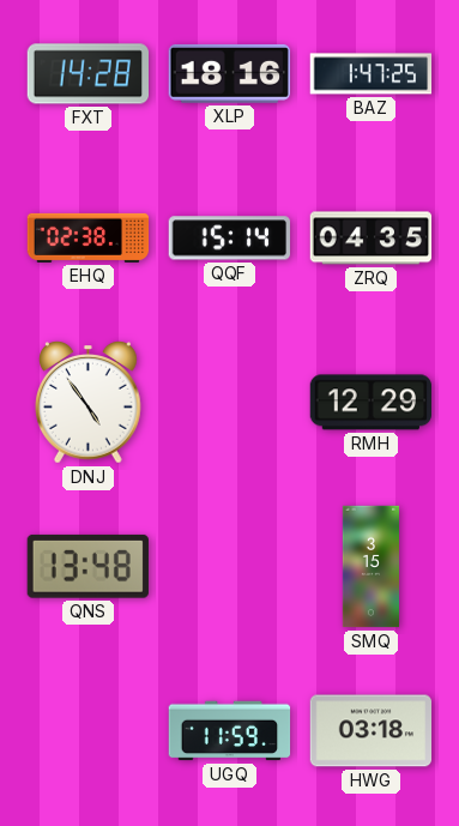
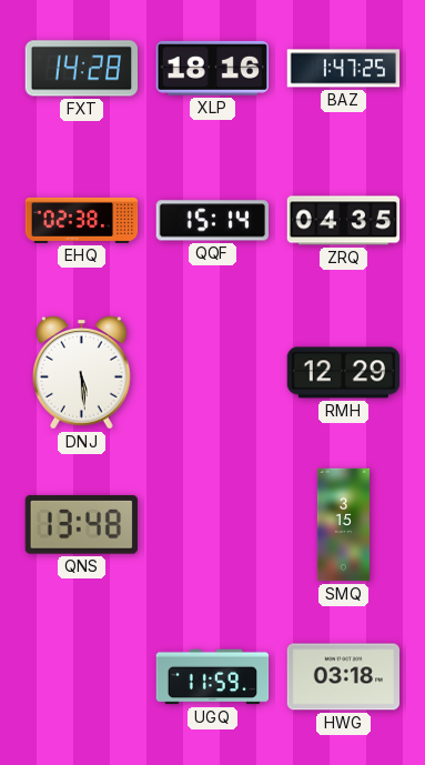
DNJ: 4:54 -> 5:29
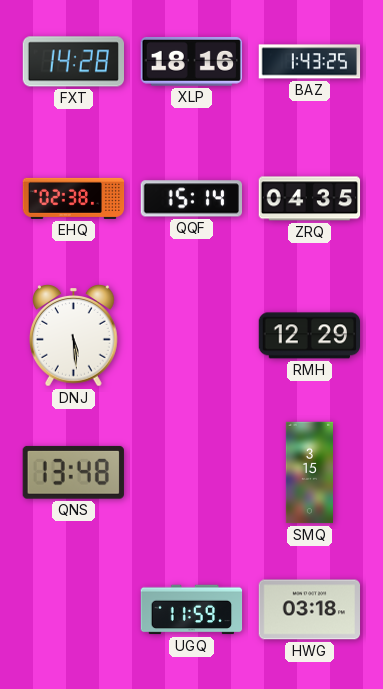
BAZ: 1:47 -> 1:43
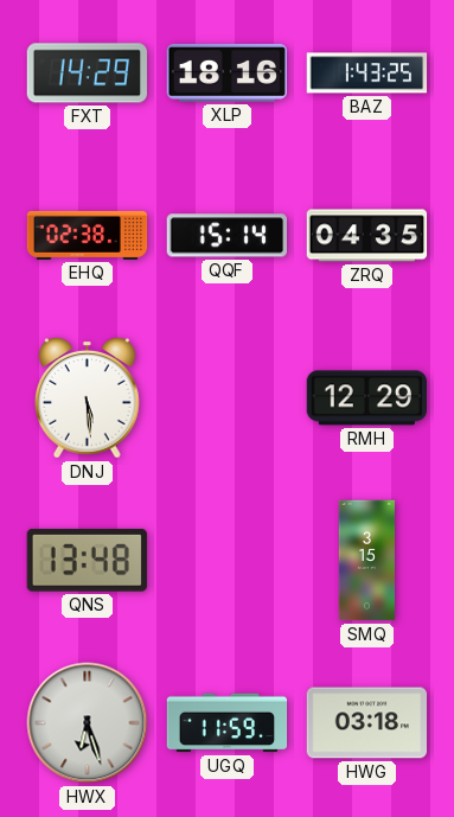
FXT: 14:28 -> 14:29
HWX: none -> 6:27
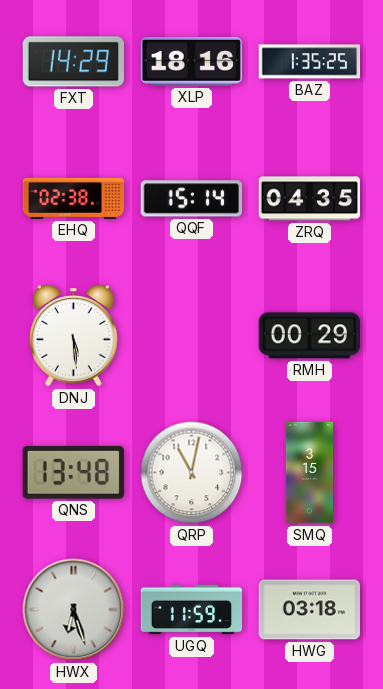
BAZ: 1:43 -> 1:35
RMH: 12:29 -> 00:29
QRP: none -> 11:02
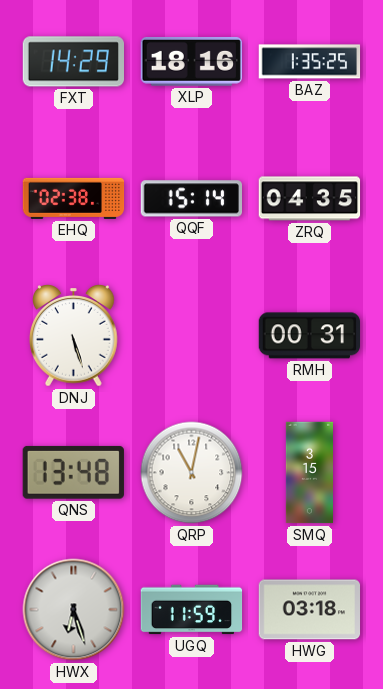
DNJ: 5:29 -> 5:27
RMH: 00:29 -> 00:31
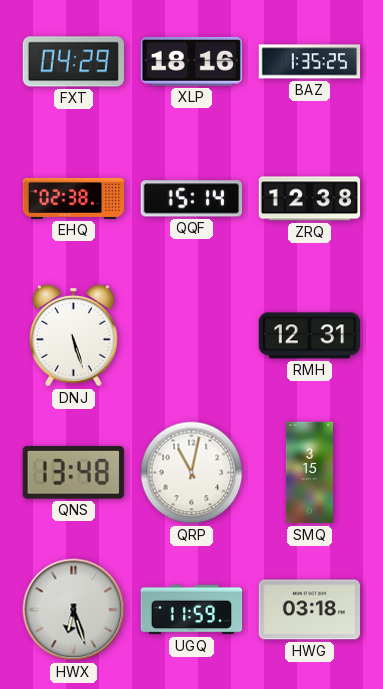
FXT: 14:29 -> 04:29
ZRQ: 04:35 -> 12:38
RMH: 00:31 -> 12:31
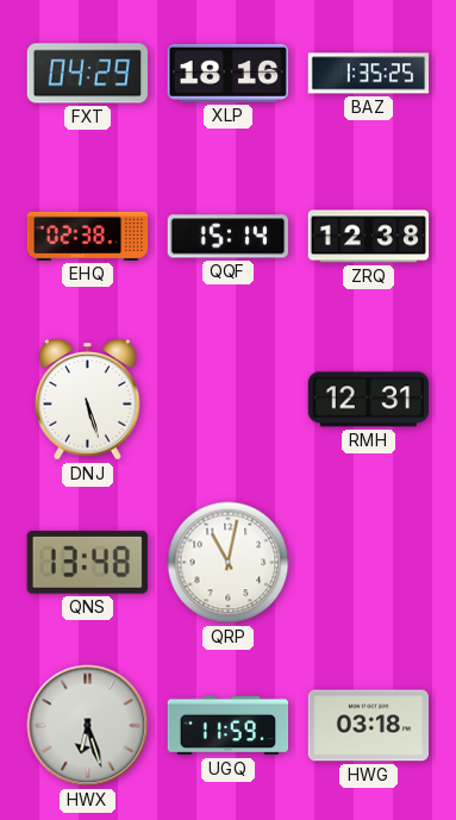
SMQ: 3:15 -> none
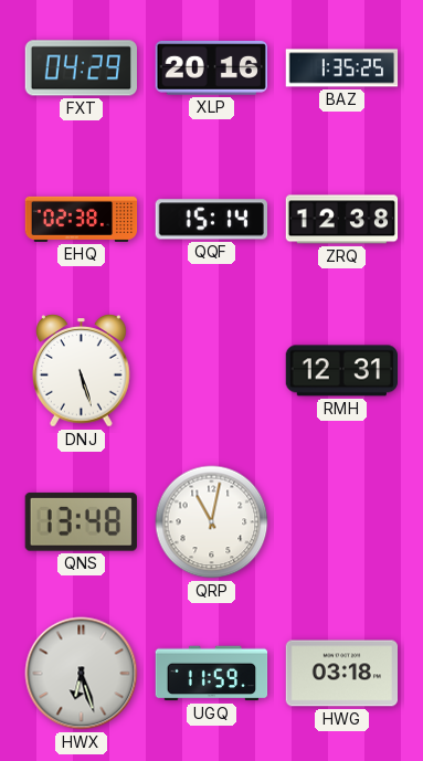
XLP: 18:16 -> 20:16
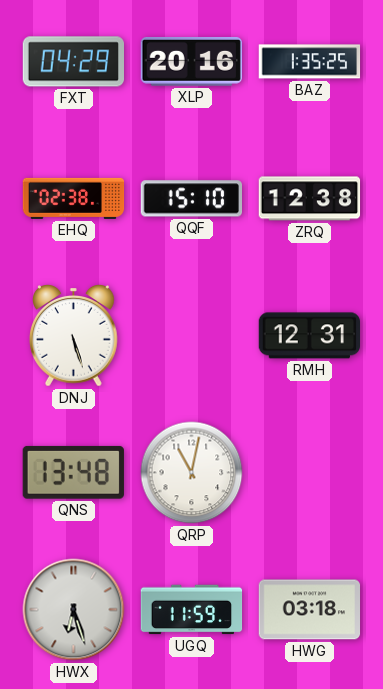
QQF: 15:14 -> 15:10
